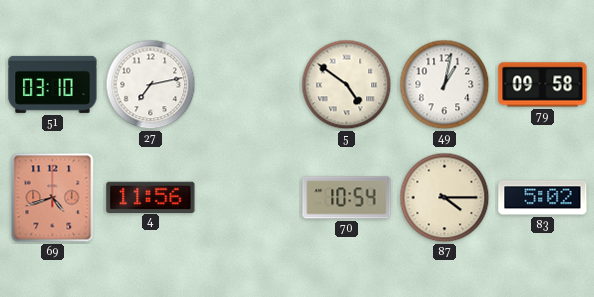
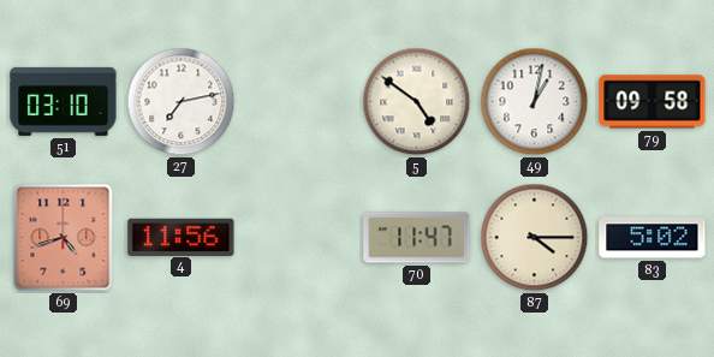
70: 10:54 -> 11:47
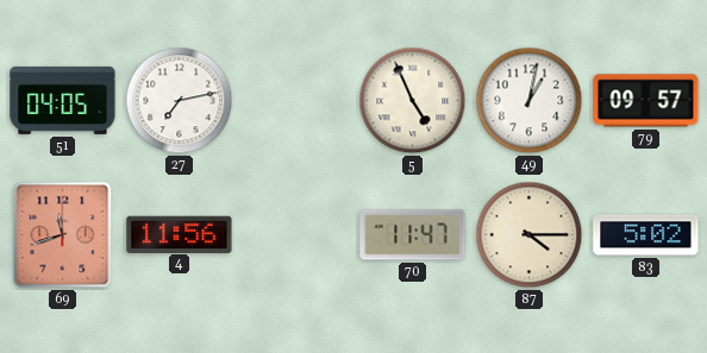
51: 03:10 -> 04:05
5: 4:51 -> 4:56
79: 09:58 -> 09:57
69: 4:42 -> 11:42
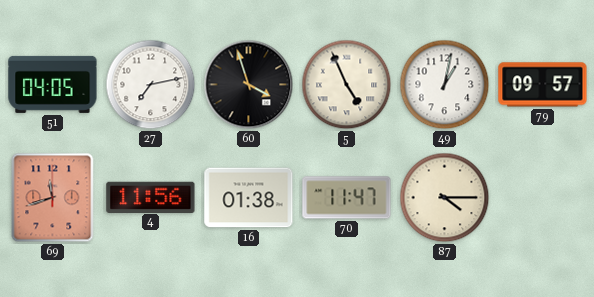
60: none -> 3:57
16: none -> 01:38
83: 5:02 -> none
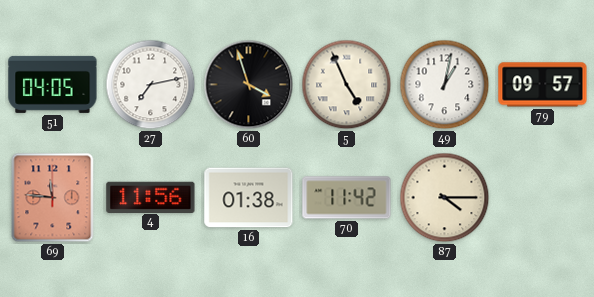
69: 11:42 -> 11:46
70: 11:47 -> 11:42
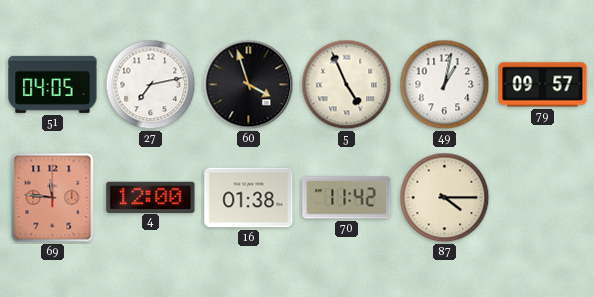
4: 11:56 -> 12:00
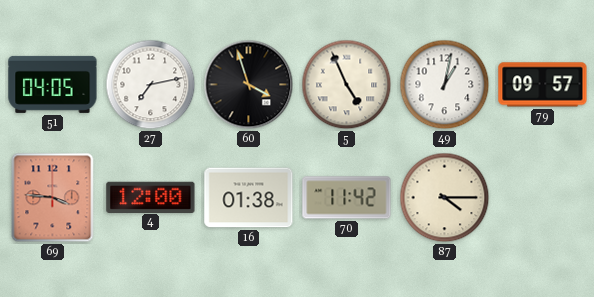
69: 11:46 -> 3:46
